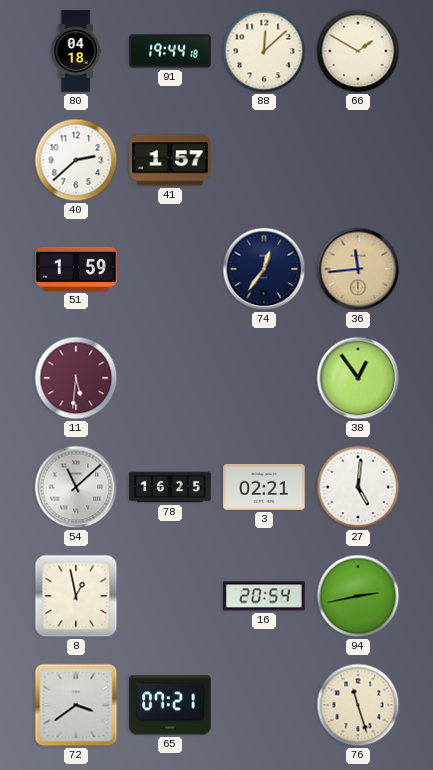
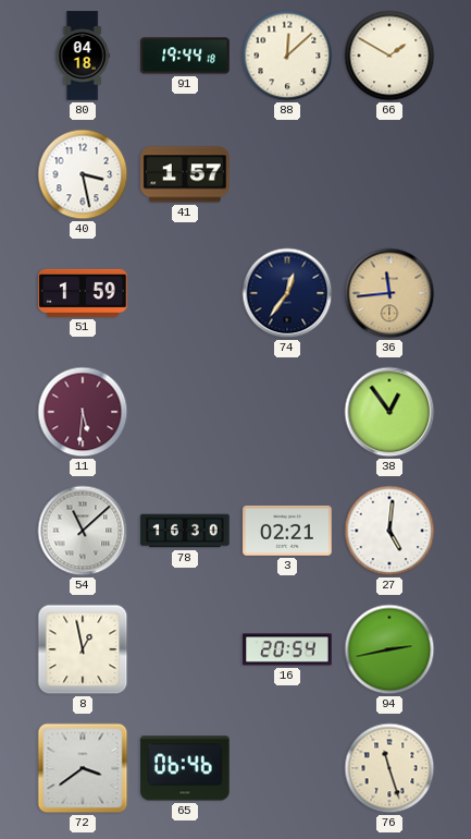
40: 2:38 -> 3:28
78: 16:25 -> 16:30
65: 07:21 -> 06:46
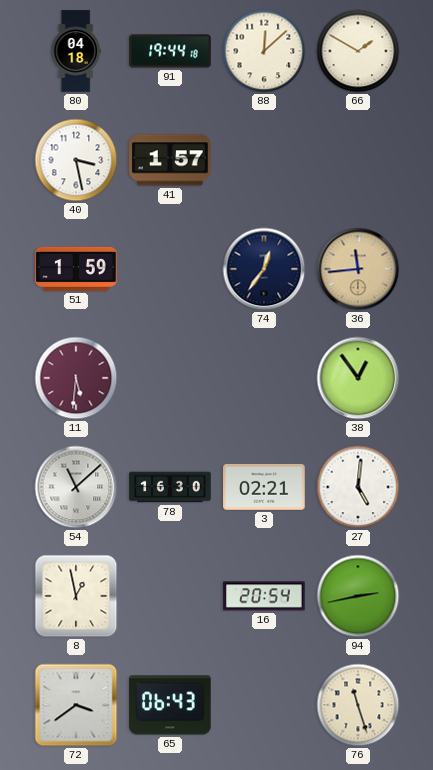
65: 06:46 -> 06:43
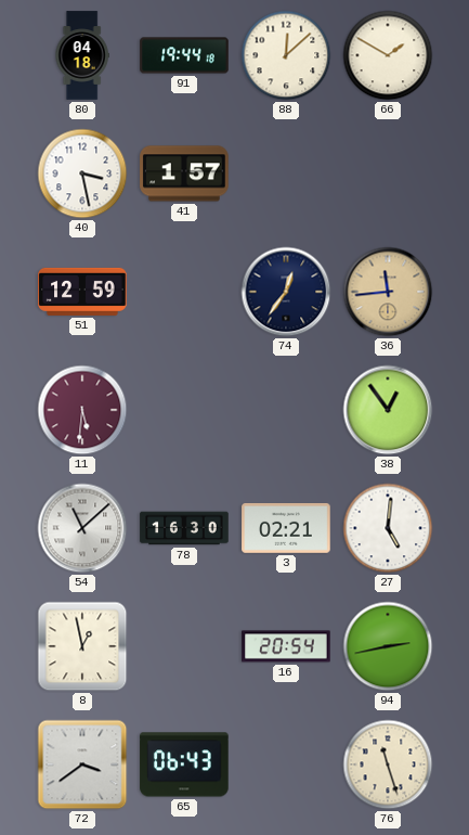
51: 1:59 -> 12:59
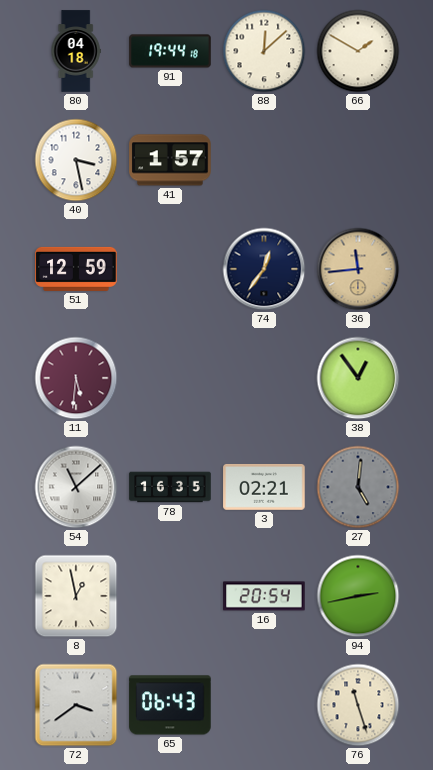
78: 16:30 -> 16:35
27 dial: white -> grey
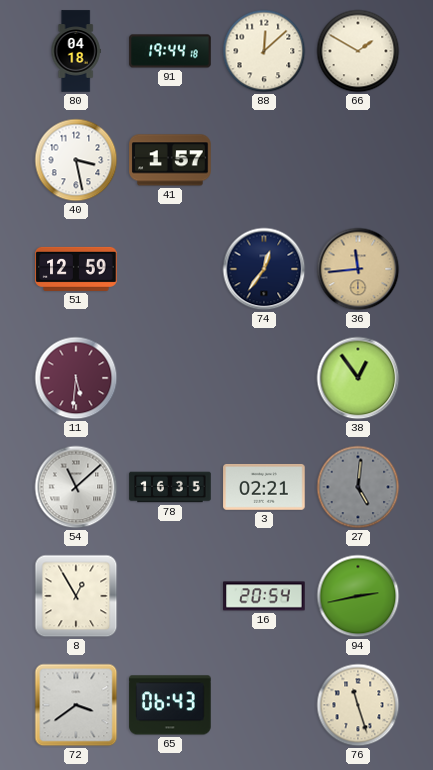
8: 12:58 -> 12:55
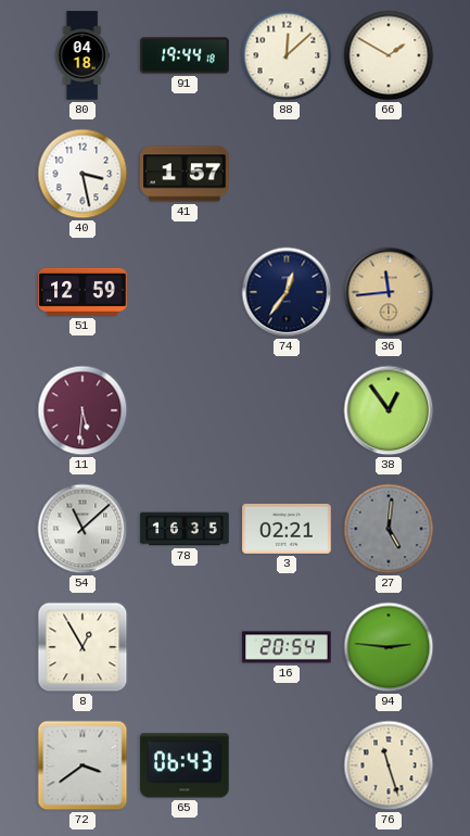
94: 2:43 -> 2:46
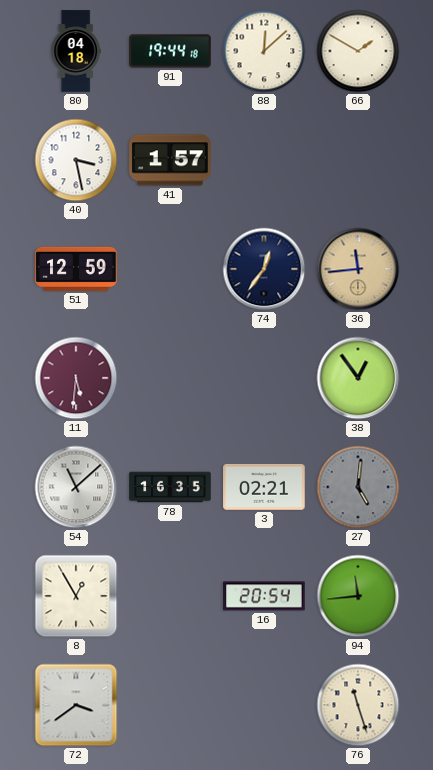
94: 2:46 -> 11:44
65: 06:43 -> none
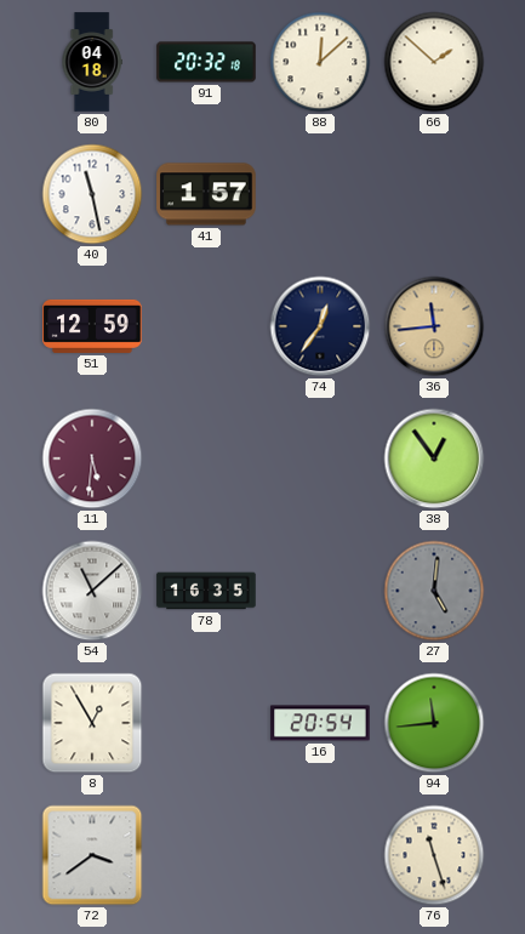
91: 19:44 -> 20:32
66: 1:50 -> 1:52
40: 3:28 -> 11:28
3: 02:21 -> none
